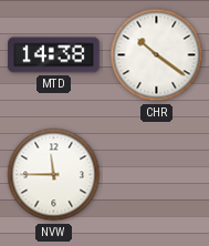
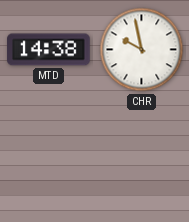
CHR: 10:21 -> 9:58
NVW: 11:45 -> none
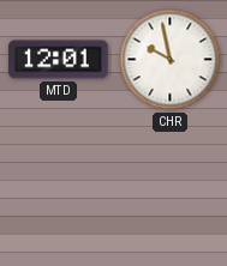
MTD: 14:38 -> 12:01
